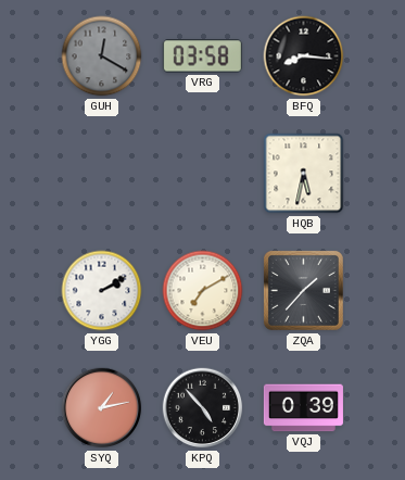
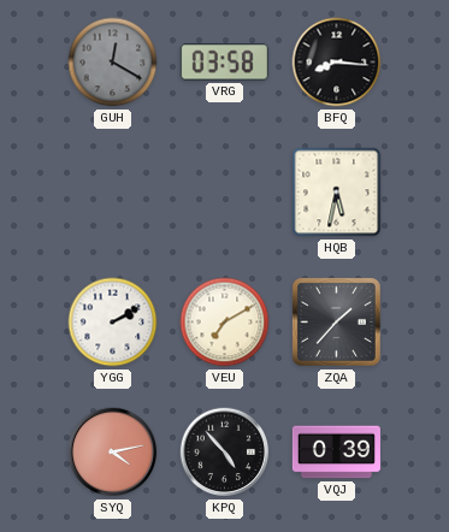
SYQ: 1:13 -> 4:13
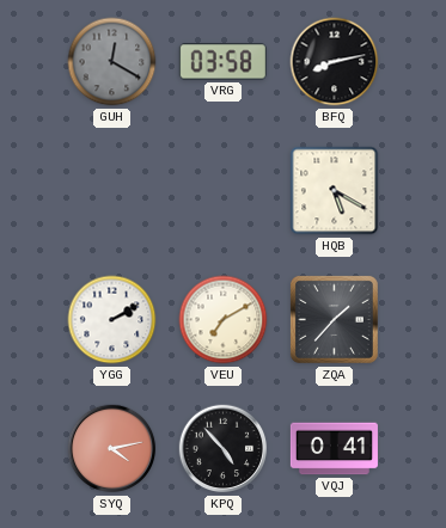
BFQ: 8:16 -> 8:13
HQB: 5:32 -> 5:20
VQJ: 0:39 -> 0:41
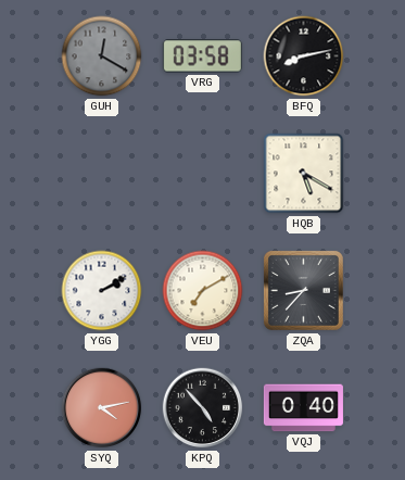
ZQA: 1:37 -> 8:37
VQJ: 0:41 -> 0:40
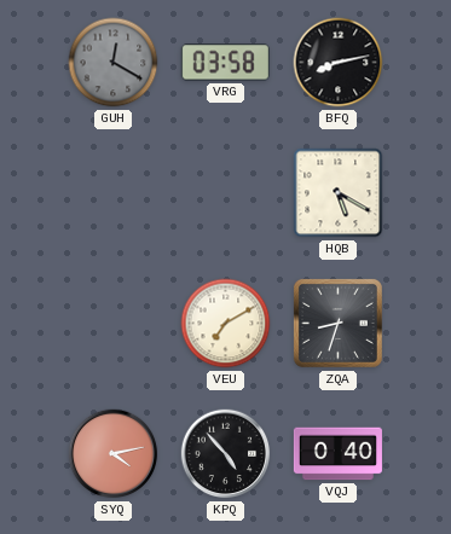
YGG: 2:10 -> none
ZQA: 8:37 -> 8:33
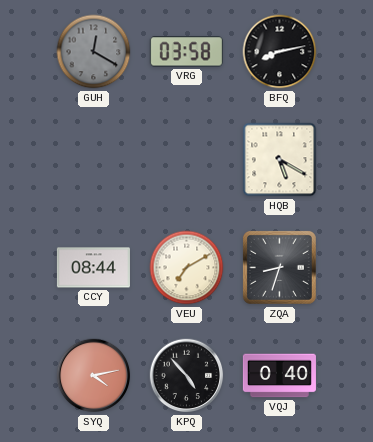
CCY: none -> 08:44
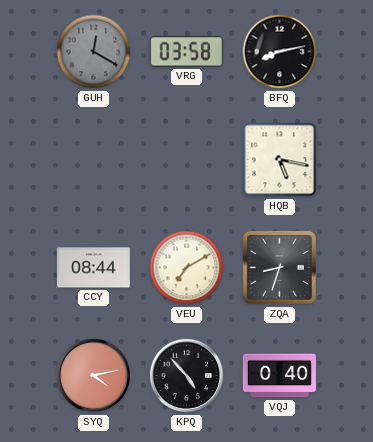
HQB: 5:20 -> 5:17
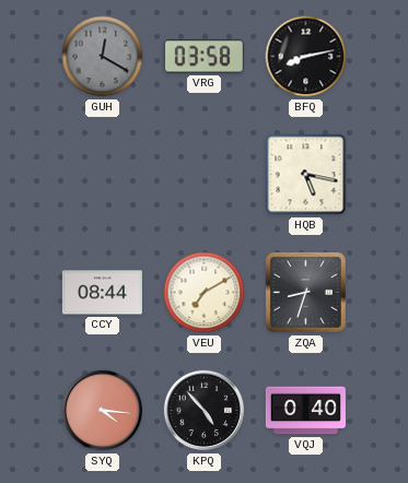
SYQ: 4:13 -> 4:16
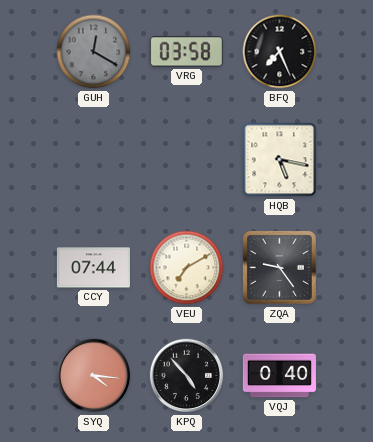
BFQ: 8:13 -> 7:26
CCY: 08:44 -> 07:44
ZQA: 8:33 -> 9:24
